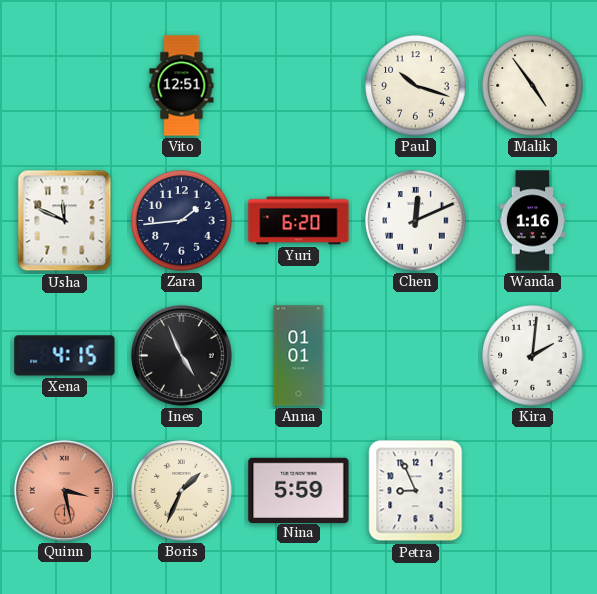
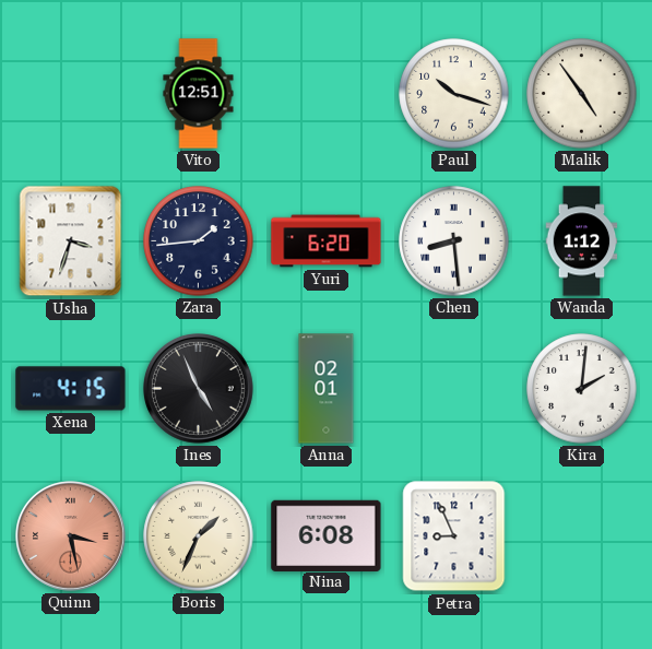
Usha: 11:49 -> 3:33
Chen: 12:11 -> 8:29
Wanda: 1:16 -> 1:12
Anna: 01:01 -> 02:01
Nina: 5:59 -> 6:08
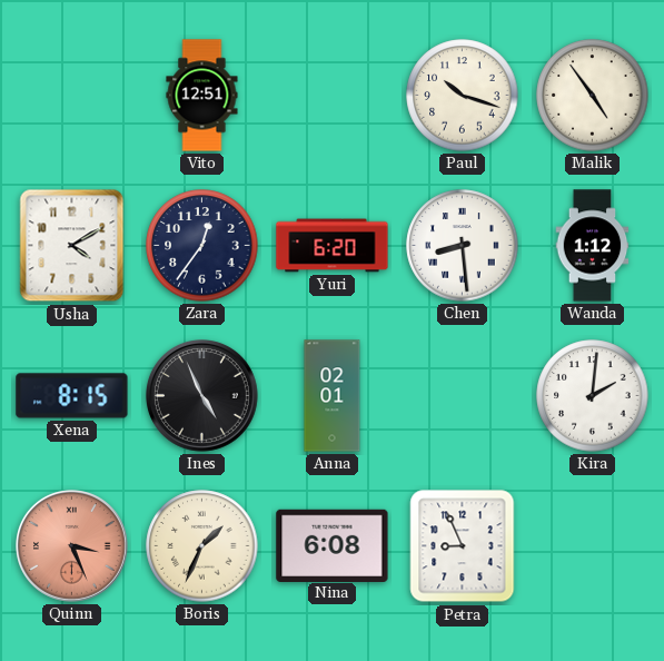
Usha: 3:33 -> 4:10
Zara: 1:44 -> 12:36
Xena: 4:15 -> 8:15
Quinn: 3:28 -> 3:26
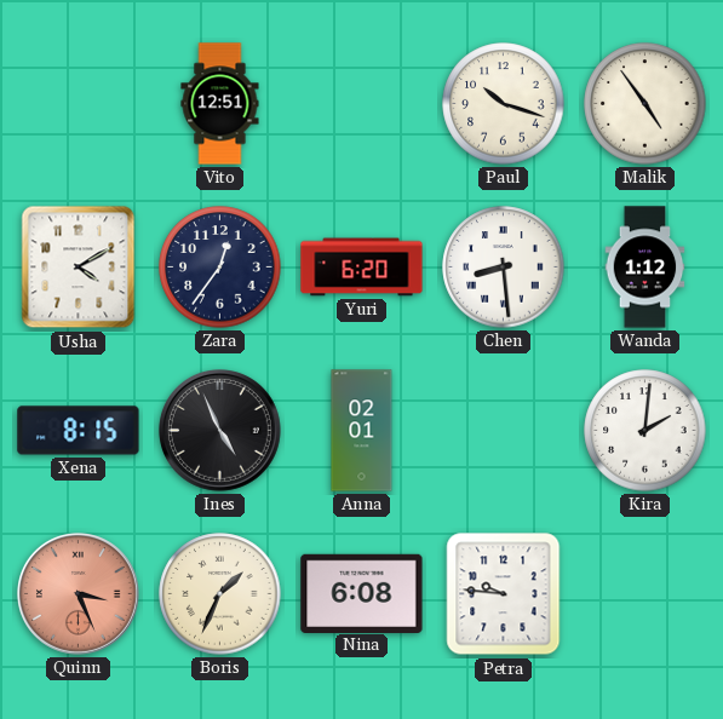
Petra: 8:56 -> 9:46
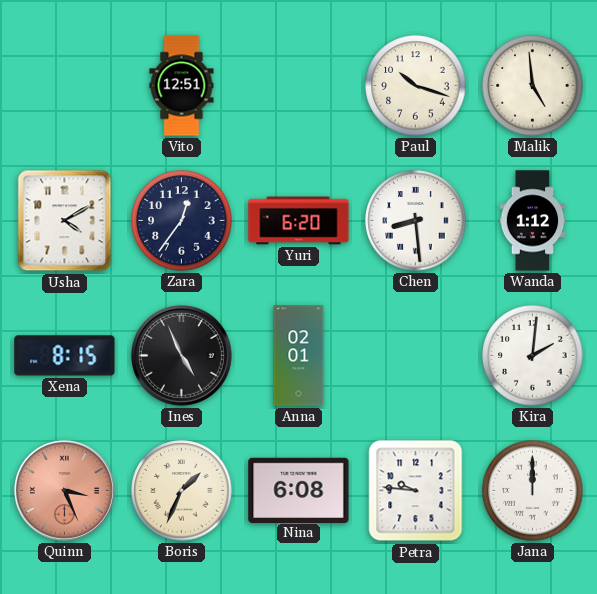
Malik: 4:54 -> 4:59
Jana: none -> 12:00
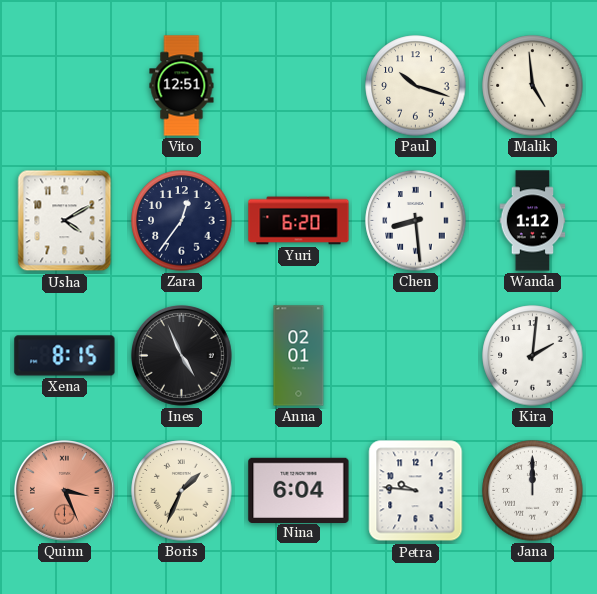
Nina: 6:08 -> 6:04
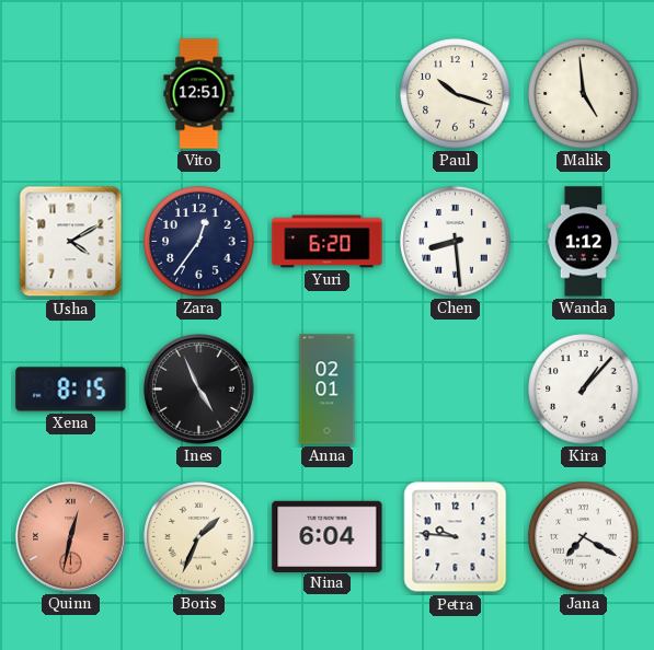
Kira: 2:01 -> 1:07
Quinn: 3:26 -> 12:32
Jana: 12:00 -> 7:20
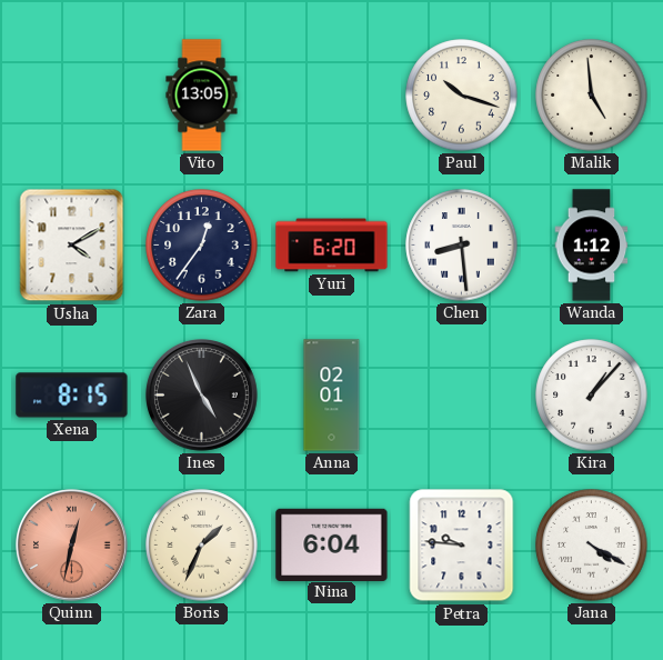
Vito: 12:51 -> 13:05
Jana: 7:20 -> 4:20
